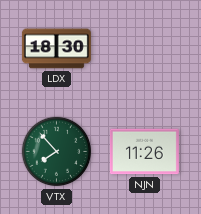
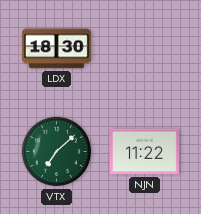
VTX: 7:53 -> 7:08
NJN: 11:26 -> 11:22
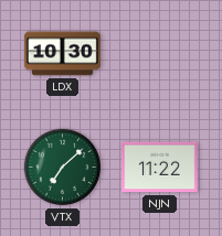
LDX: 18:30 -> 10:30
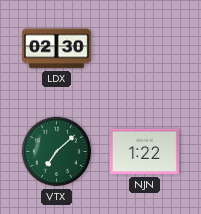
LDX: 10:30 -> 02:30
NJN: 11:22 -> 1:22
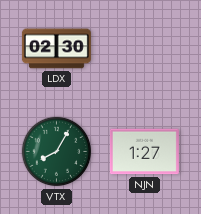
VTX: 7:08 -> 8:05
NJN: 1:22 -> 1:27
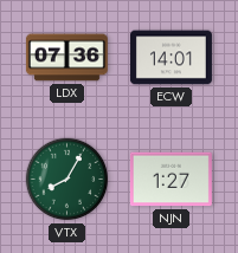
LDX: 02:30 -> 07:36
ECW: none -> 14:01
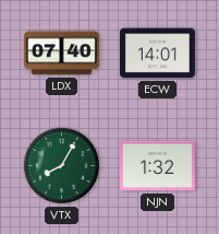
LDX: 07:36 -> 07:40
NJN: 1:27 -> 1:32
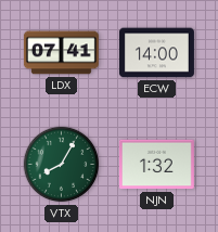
LDX: 07:40 -> 07:41
ECW: 14:01 -> 14:00
